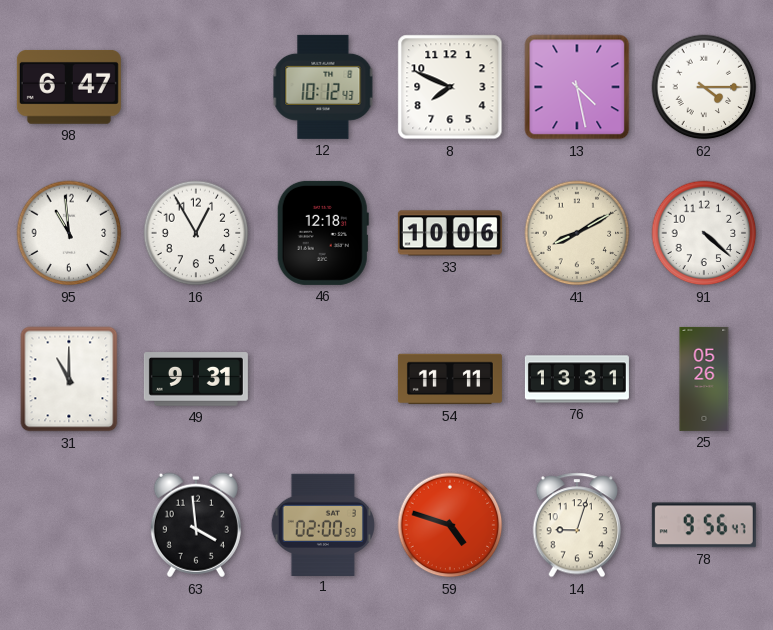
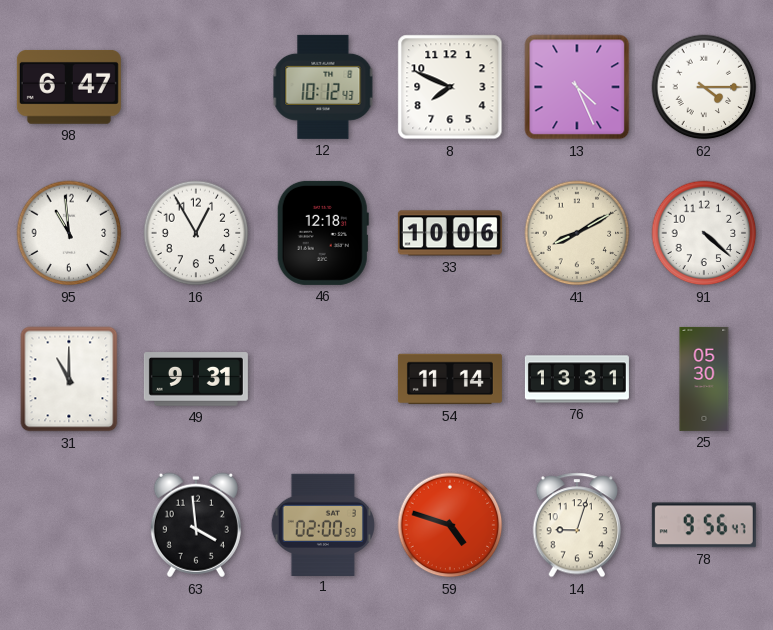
13: 4:28 -> 4:26
54: 11:11 -> 11:14
25: 05:26 -> 05:30
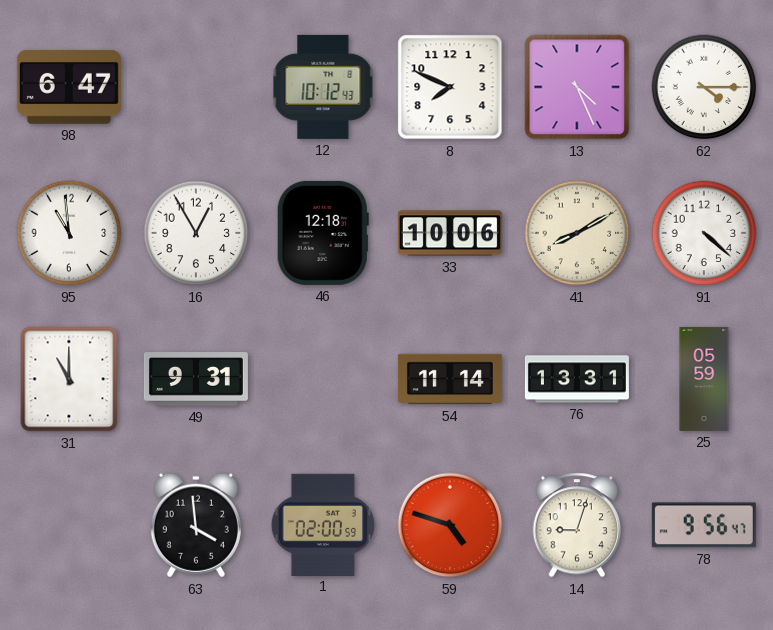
25: 05:30 -> 05:59
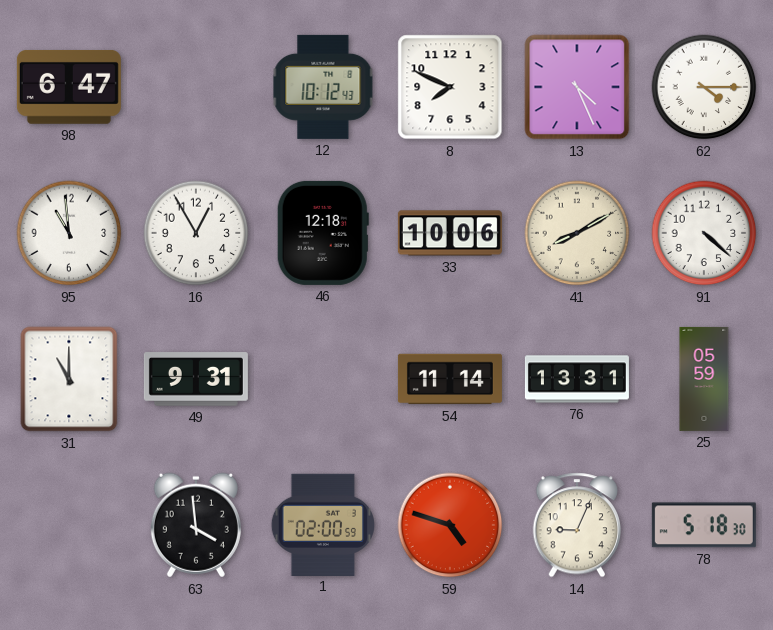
14: 9:03 -> 9:04
78: 9:56 -> 5:18
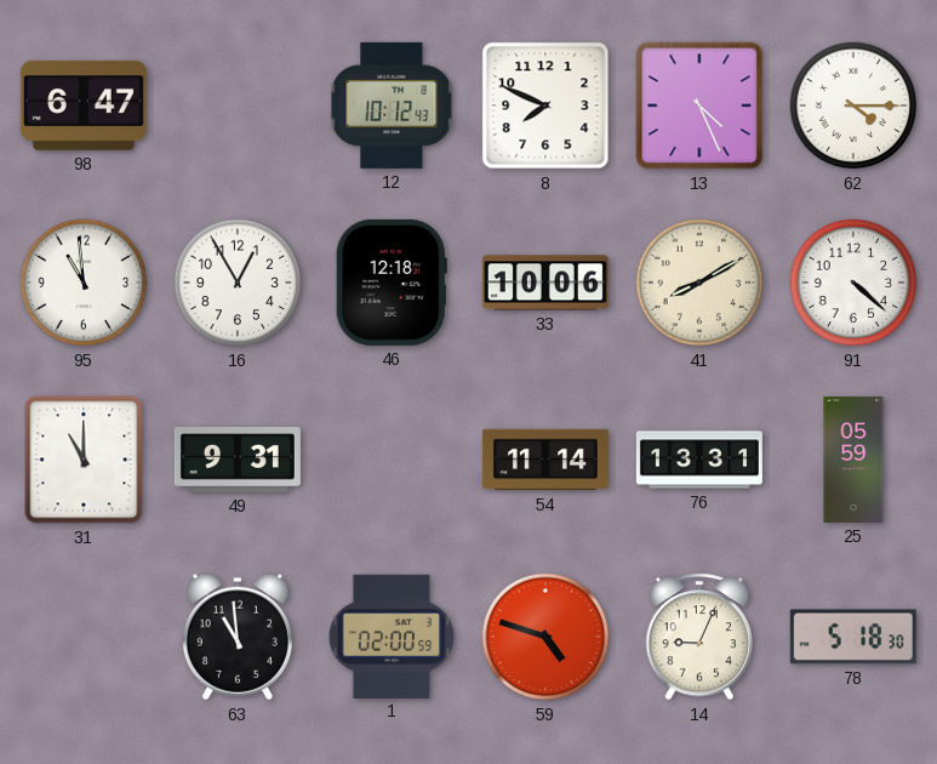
63: 3:59 -> 10:59
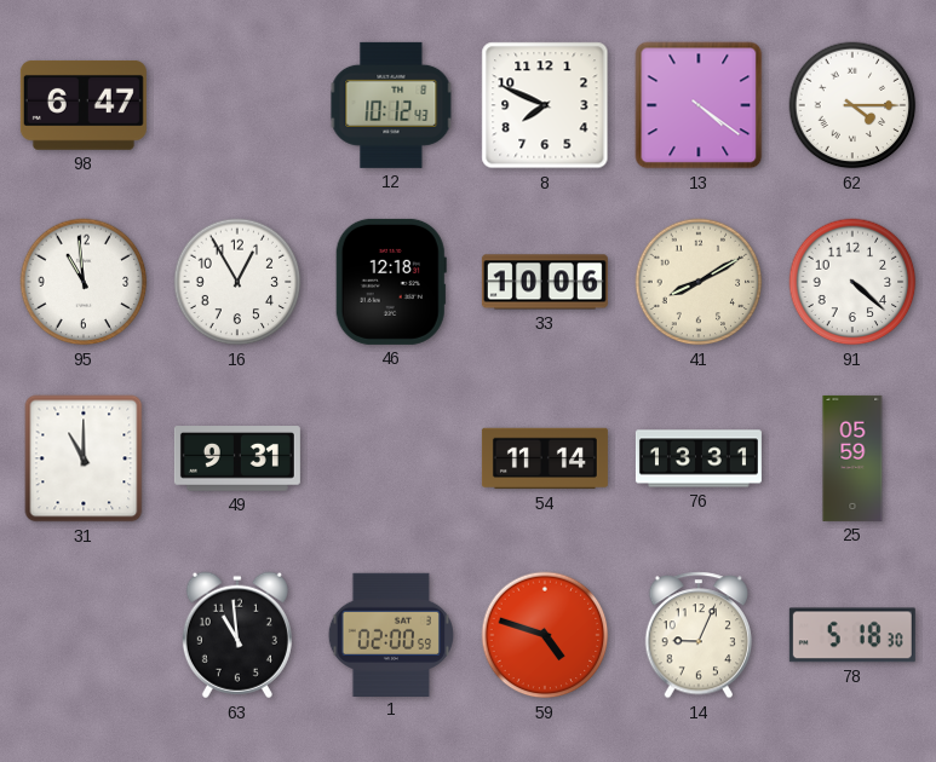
13: 4:26 -> 4:21
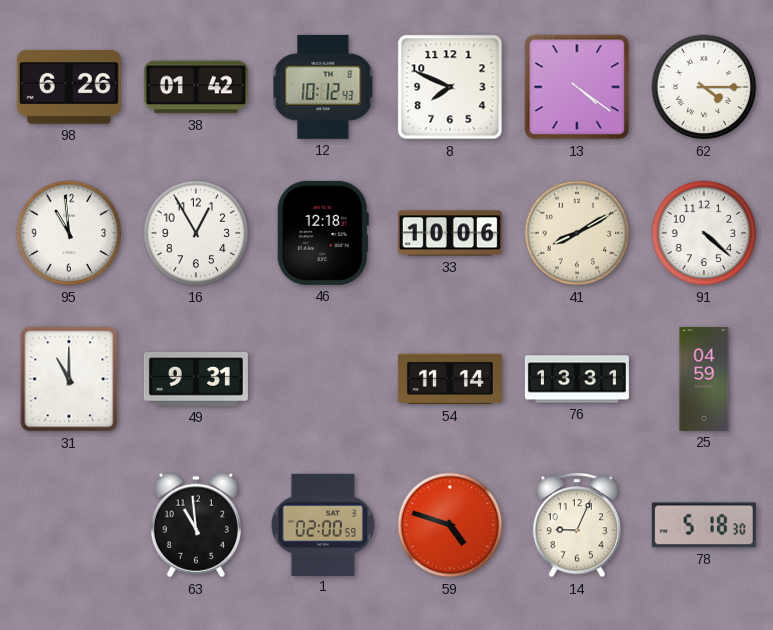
98: 6:47 -> 6:26
38: none -> 01:42
25: 05:59 -> 04:59
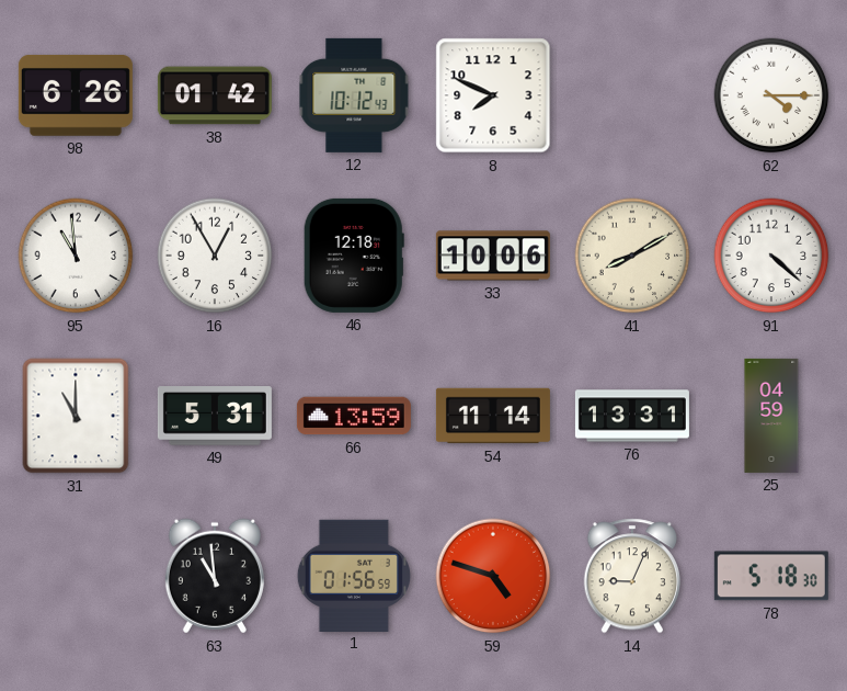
13: 4:21 -> none
49: 9:31 -> 5:31
66: none -> 13:59
1: 02:00 -> 01:56
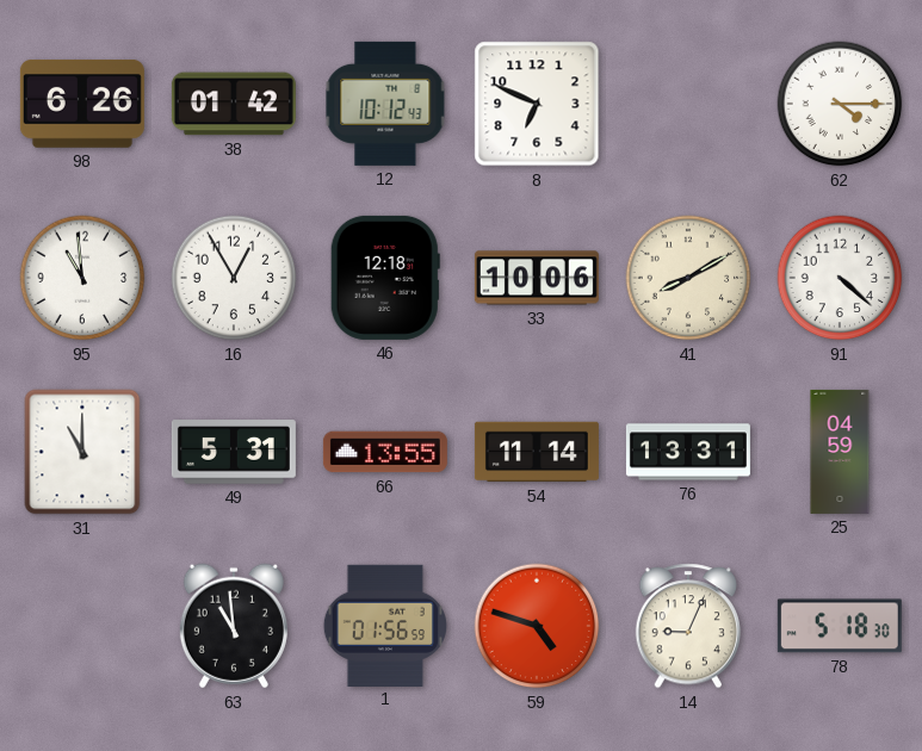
8: 7:49 -> 6:49
66: 13:59 -> 13:55
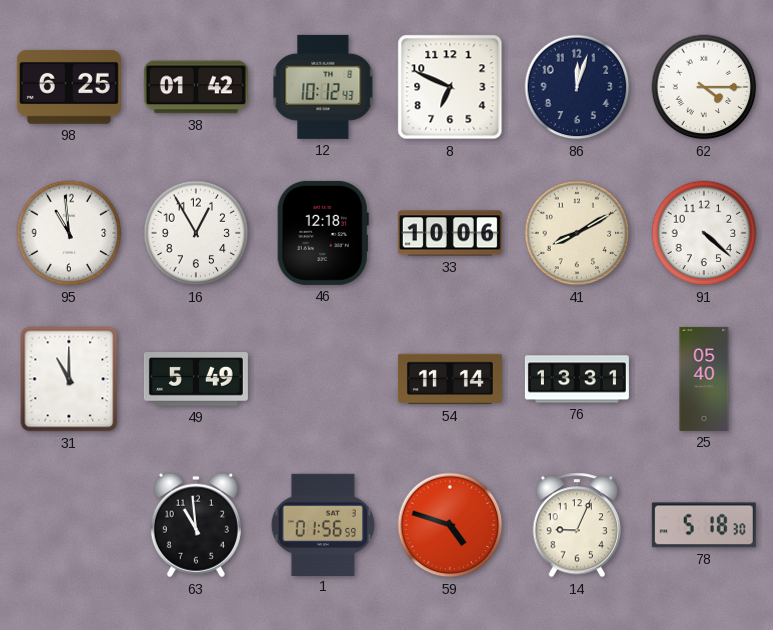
98: 6:26 -> 6:25
86: none -> 12:03
49: 5:31 -> 5:49
66: 13:55 -> none
25: 04:59 -> 05:40
